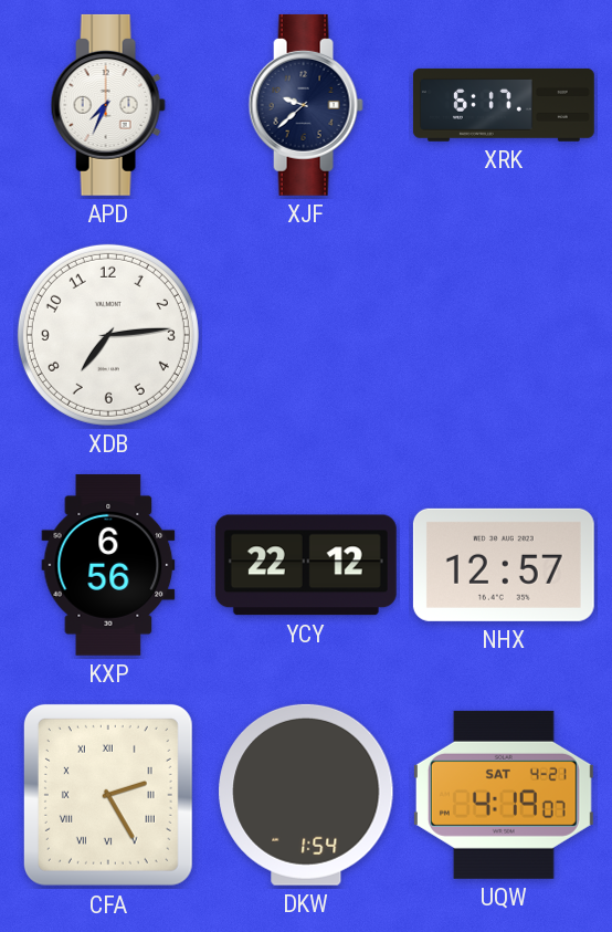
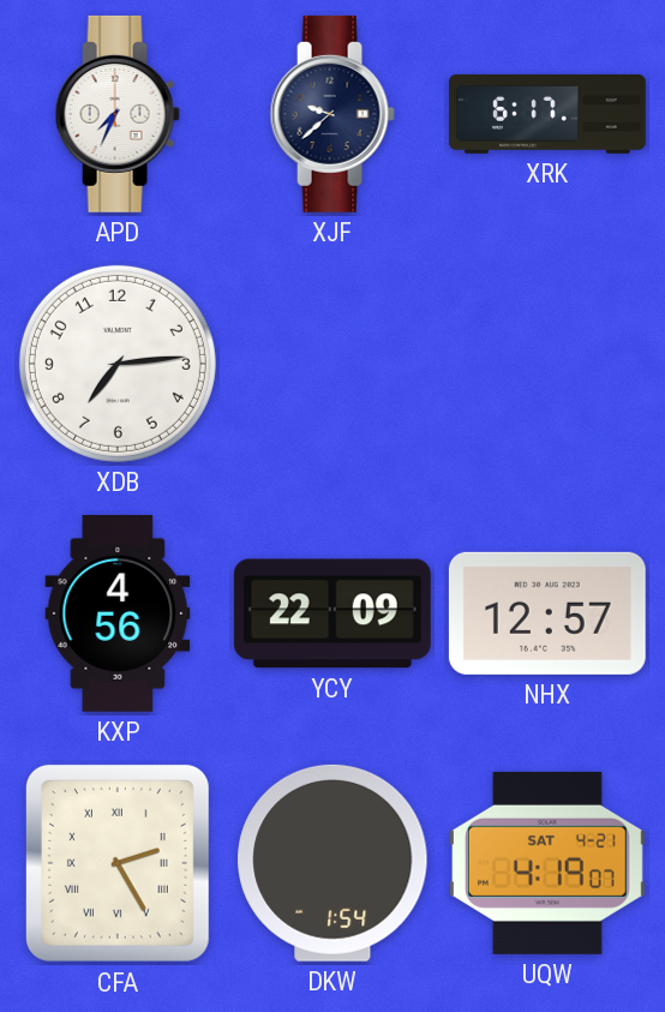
KXP: 6:56 -> 4:56
YCY: 22:12 -> 22:09
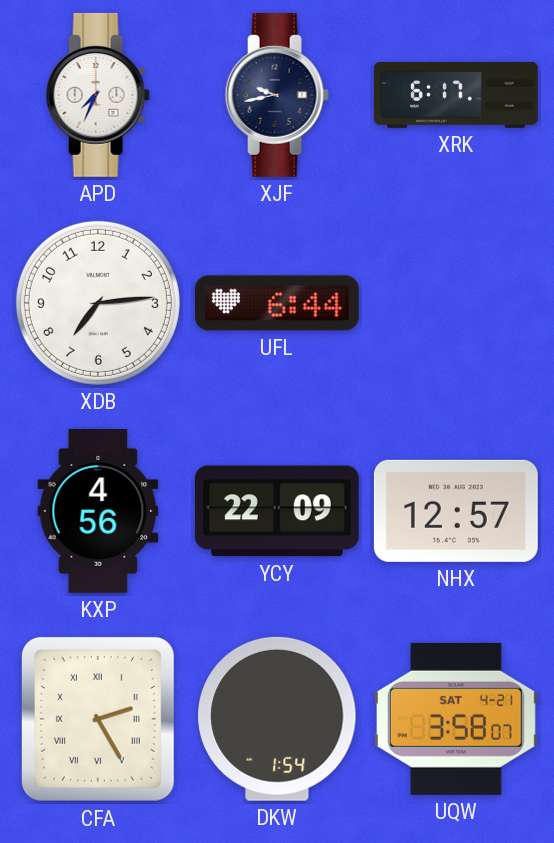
XJF: 9:38 -> 9:43
UFL: none -> 6:44
UQW: 4:19 -> 3:58
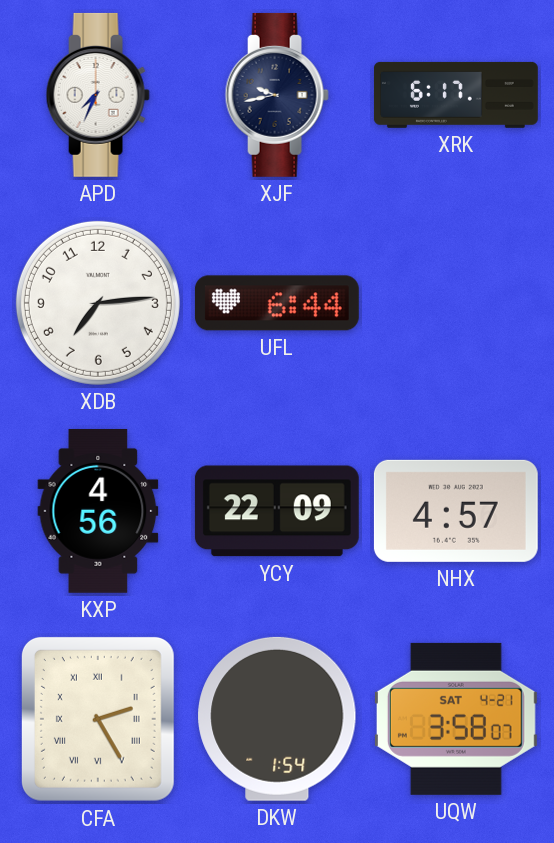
NHX: 12:57 -> 4:57
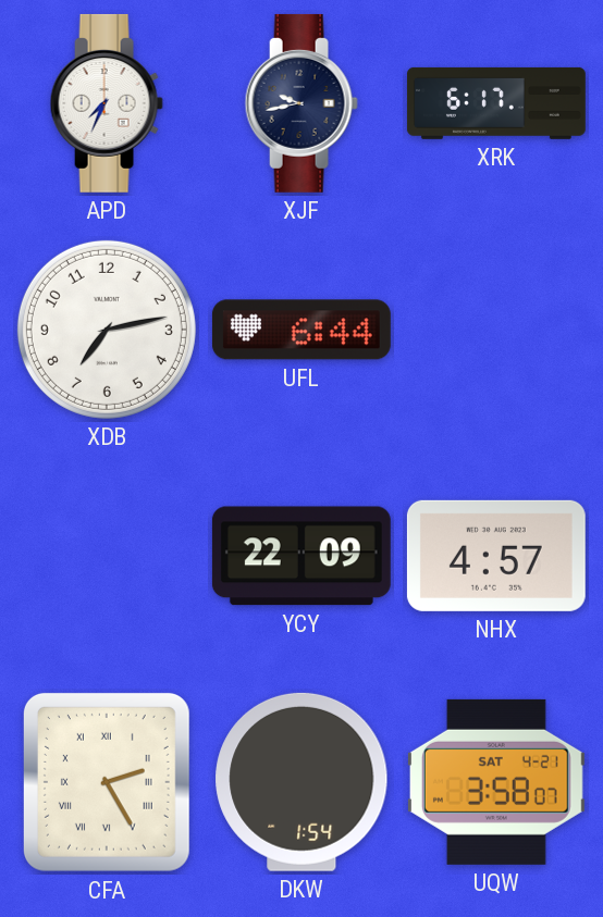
XDB: 7:14 -> 7:13
KXP: 4:56 -> none
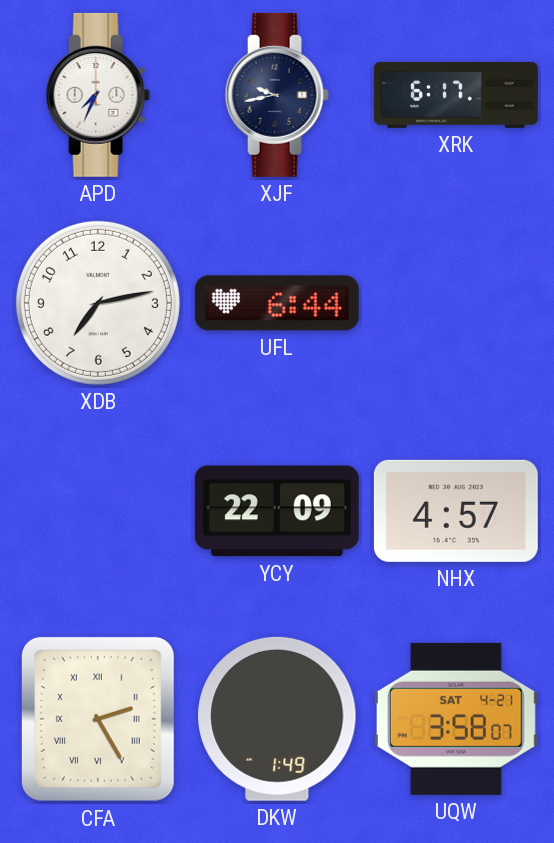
DKW: 1:54 -> 1:49
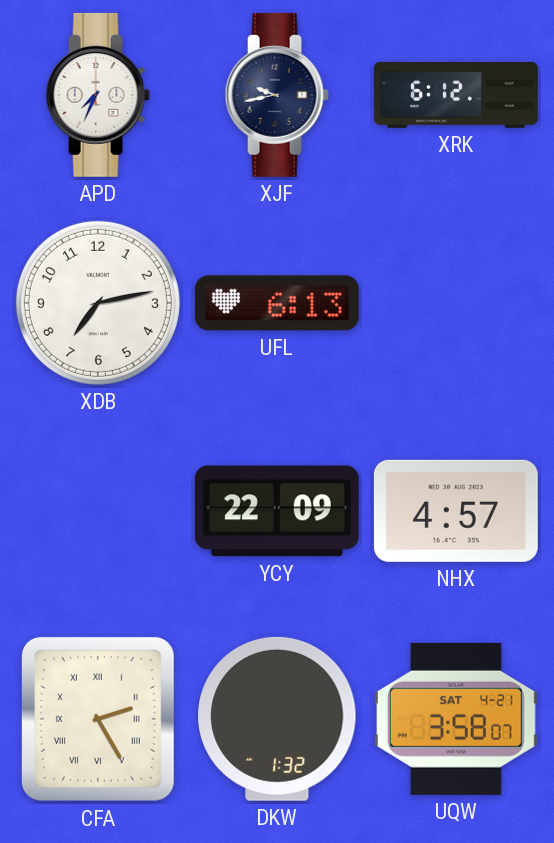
XRK: 6:17 -> 6:12
UFL: 6:44 -> 6:13
DKW: 1:49 -> 1:32
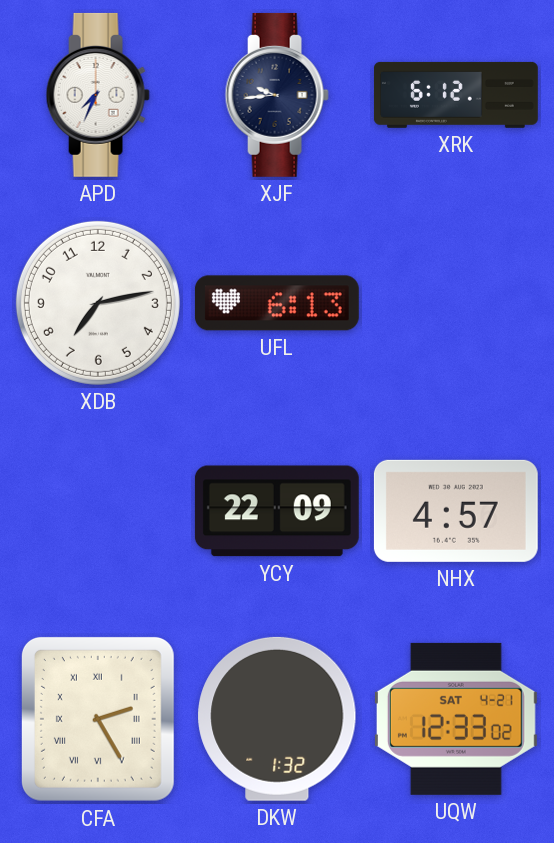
XJF: 9:43 -> 9:44
UQW: 3:58 -> 12:33
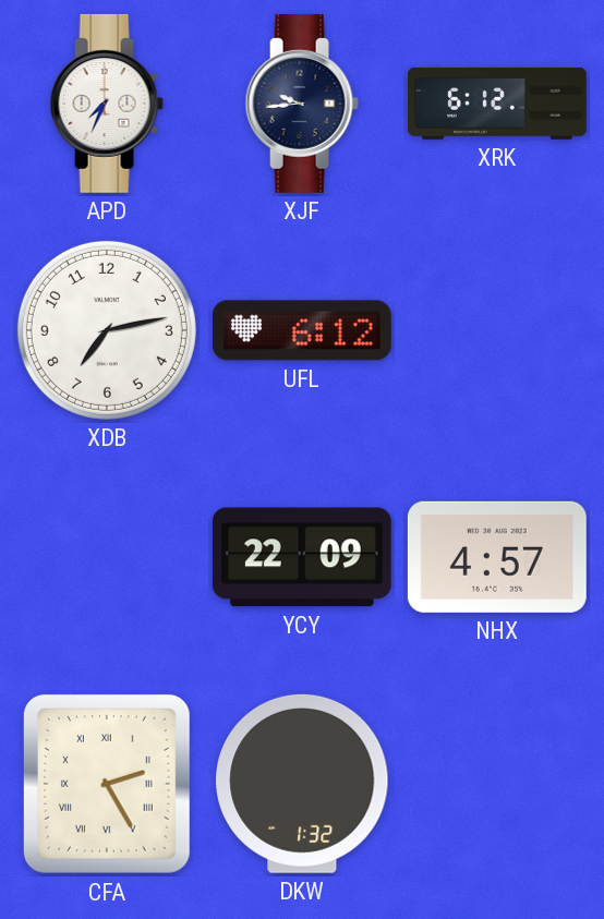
UFL: 6:13 -> 6:12
UQW: 12:33 -> none
